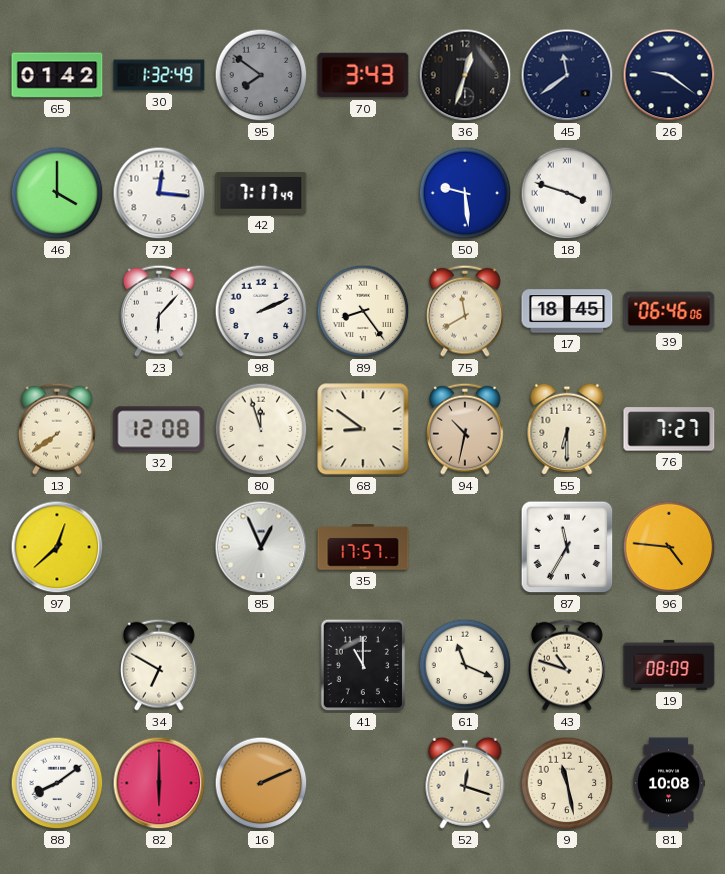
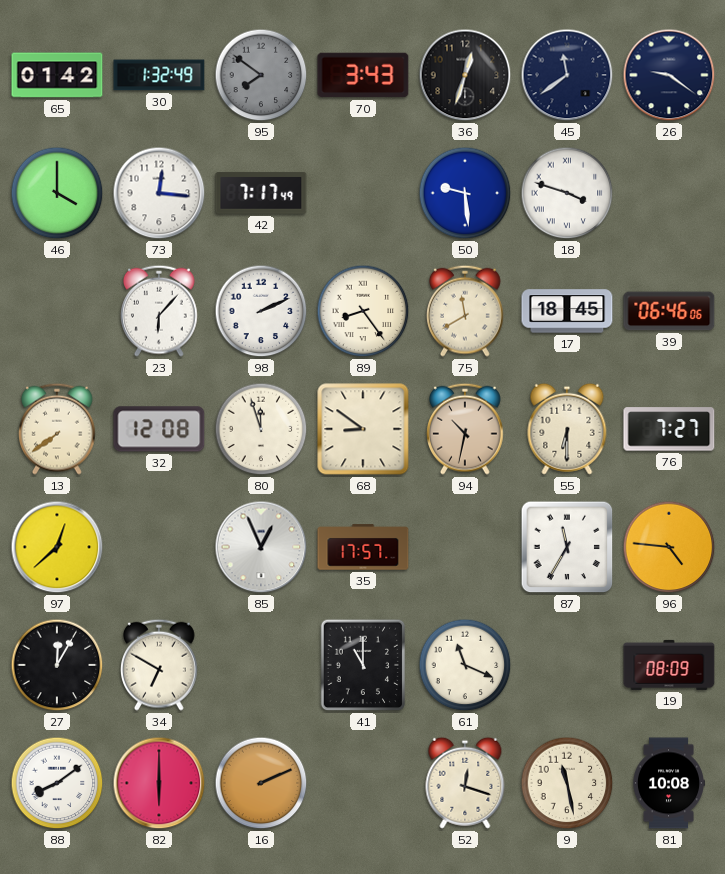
27: none -> 12:05
43: 10:48 -> none
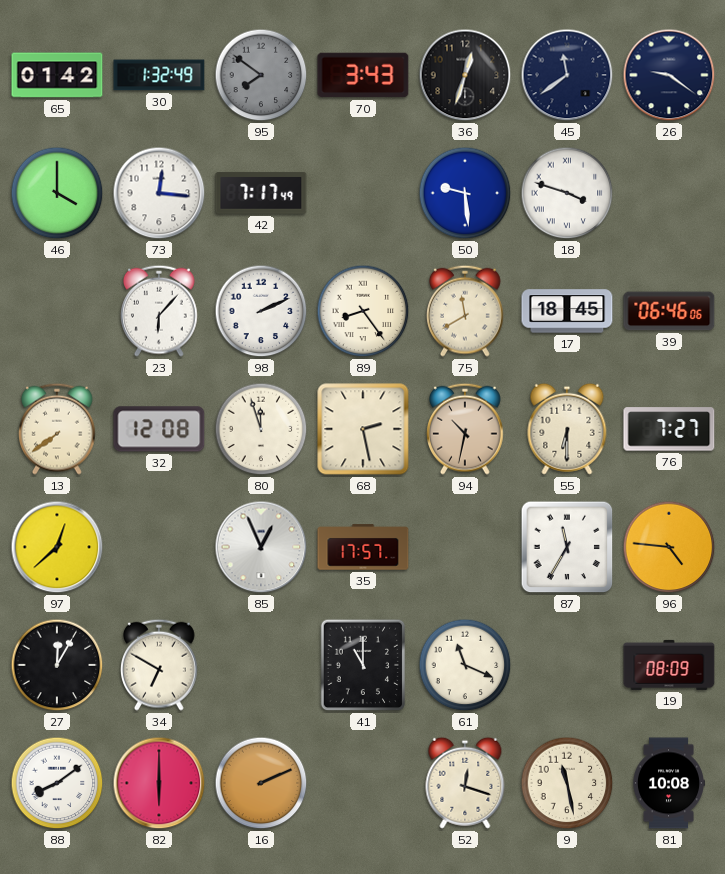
68: 8:51 -> 2:28
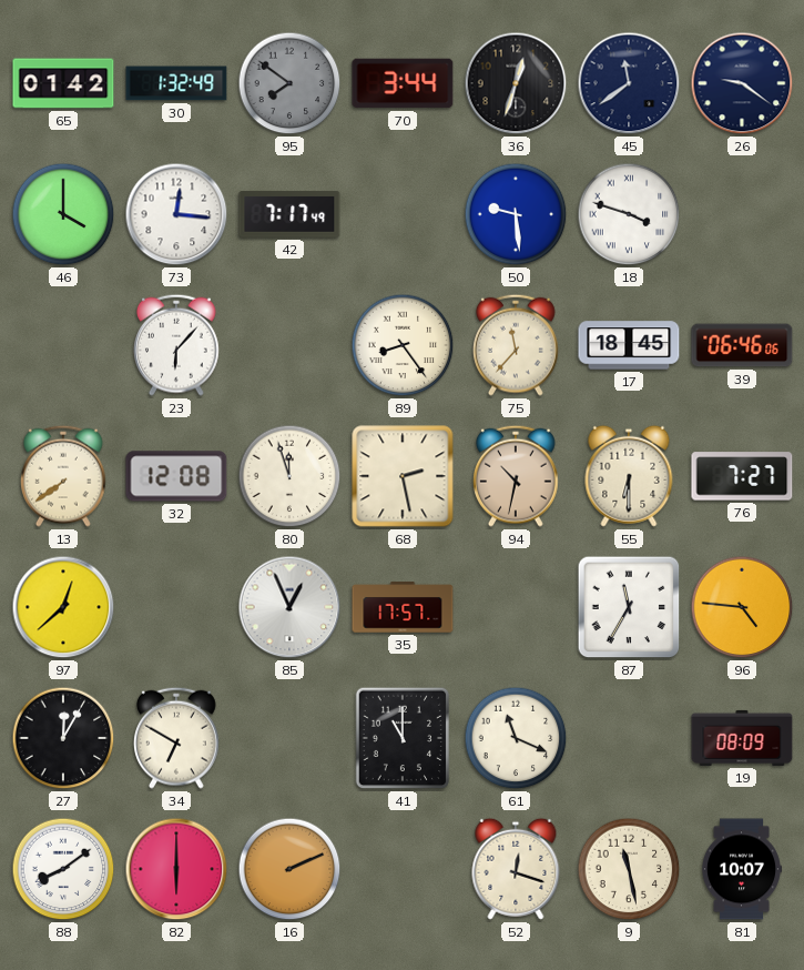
70: 3:43 -> 3:44
98: 2:11 -> none
75: 11:40 -> 11:37
81: 10:08 -> 10:07
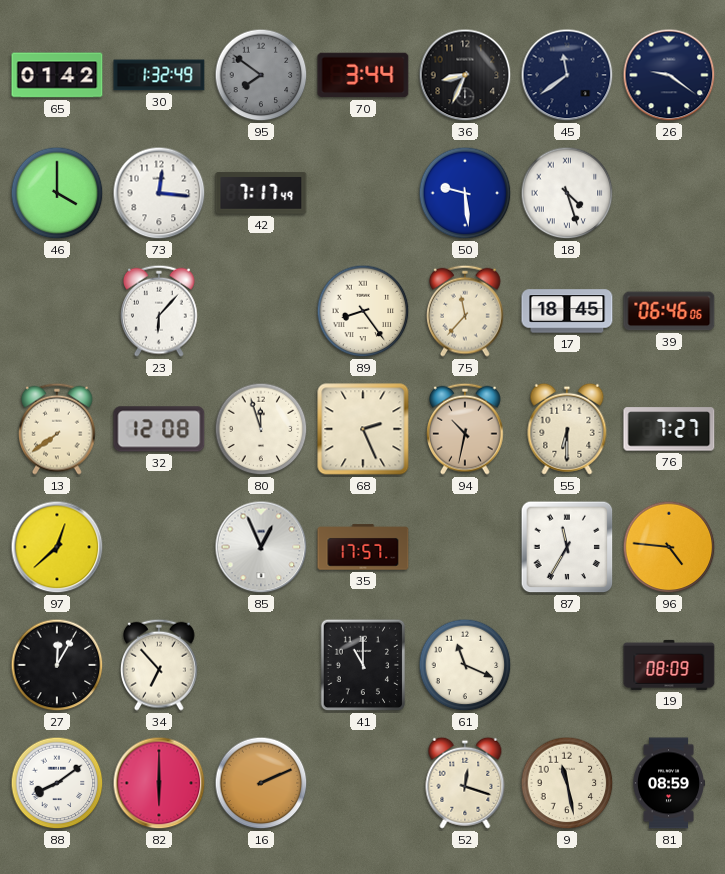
36: 12:33 -> 8:34
18: 3:48 -> 4:27
68: 2:28 -> 2:26
34: 6:50 -> 6:53
81: 10:07 -> 08:59
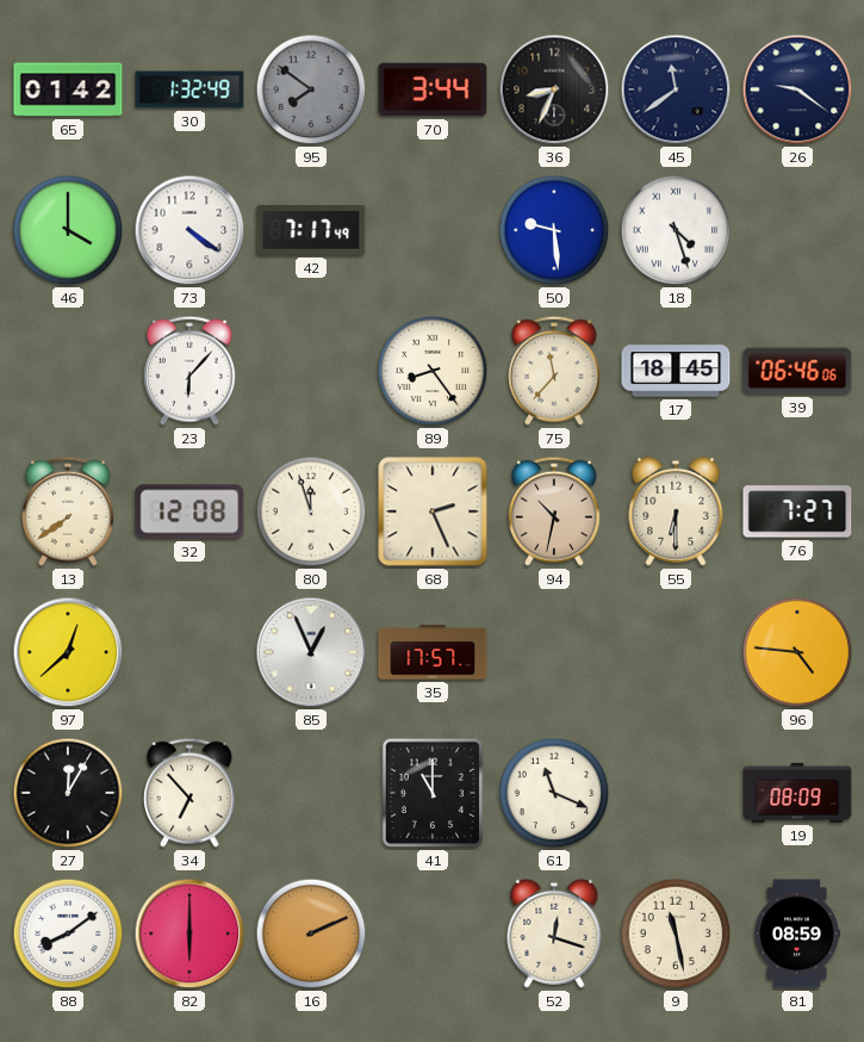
73: 12:16 -> 4:21
87: 11:35 -> none
